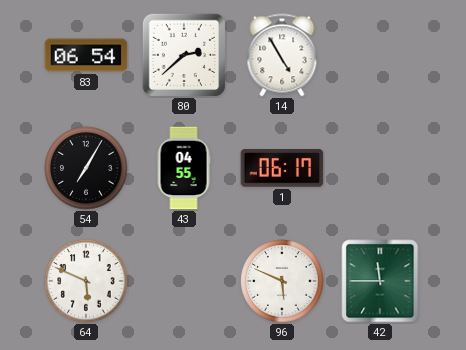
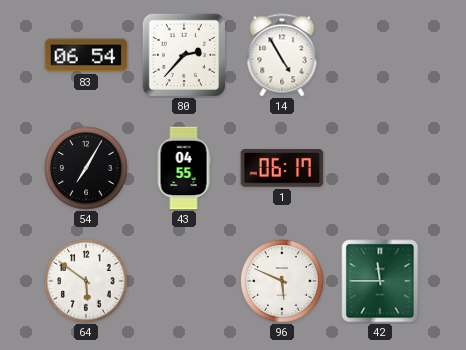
80: 2:38 -> 2:37
64: 5:49 -> 5:51
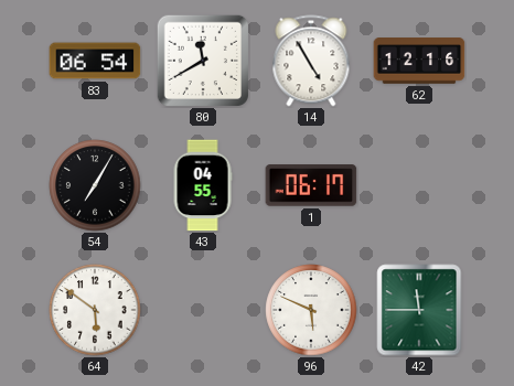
80: 2:37 -> 11:40
62: none -> 12:16
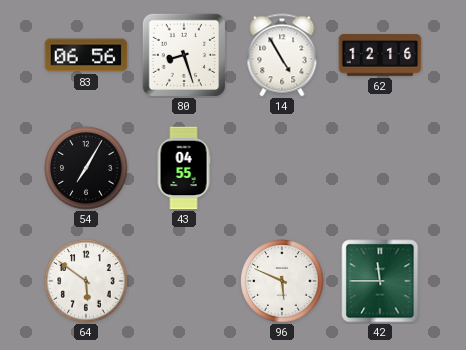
83: 06:54 -> 06:56
80: 11:40 -> 8:27
1: 06:17 -> none
